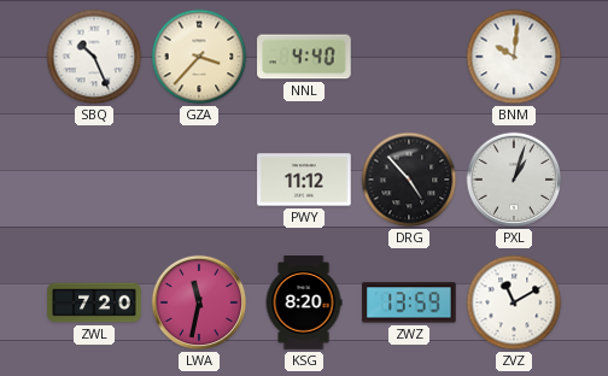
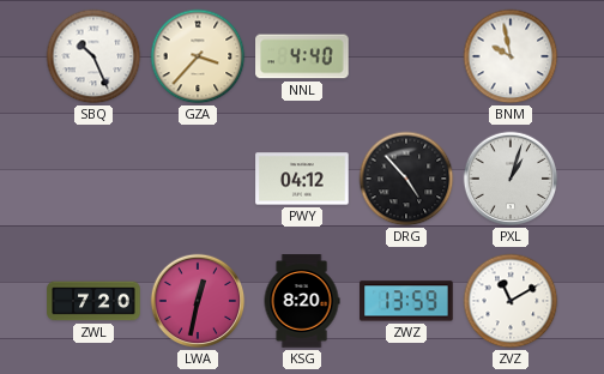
BNM: 10:01 -> 9:58
PWY: 11:12 -> 04:12
LWA: 11:32 -> 12:32
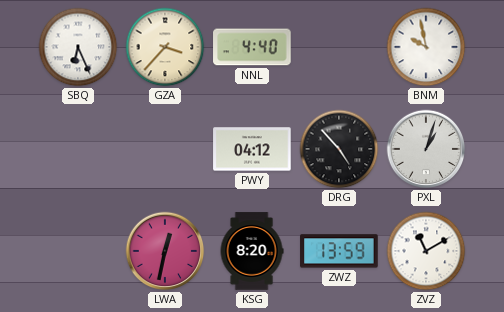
SBQ: 10:26 -> 6:26
ZWL: 7:20 -> none
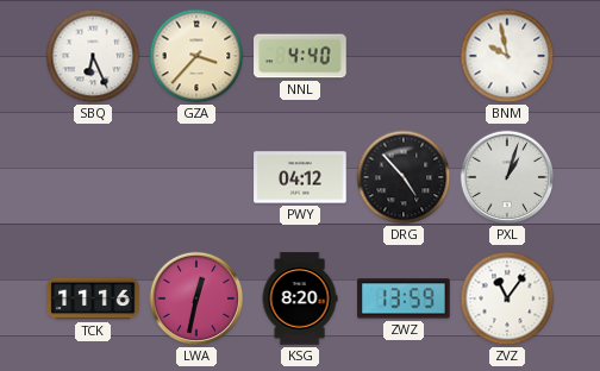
TCK: none -> 11:16
ZVZ: 11:10 -> 11:06
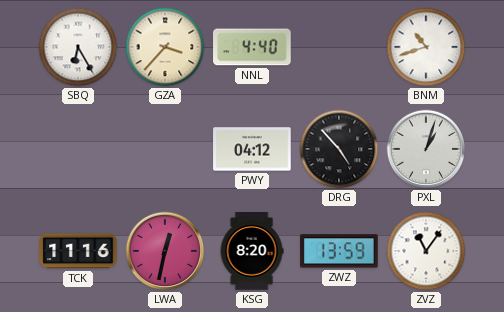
SBQ: 6:26 -> 6:25
BNM: 9:58 -> 10:42
